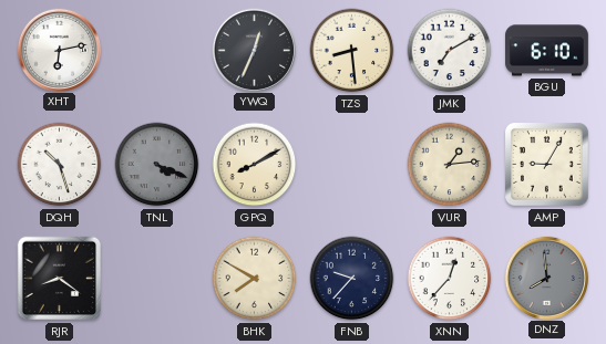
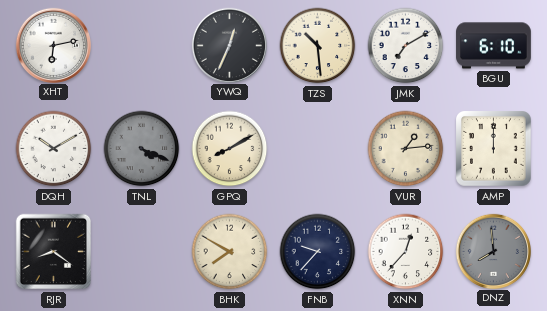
TZS: 8:29 -> 10:29
DQH: 10:27 -> 10:10
AMP: 9:05 -> 12:00
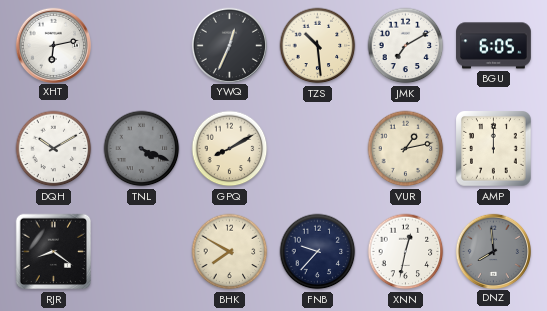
BGU: 6:10 -> 6:05
VUR: 1:14 -> 1:13
XNN: 12:37 -> 12:32
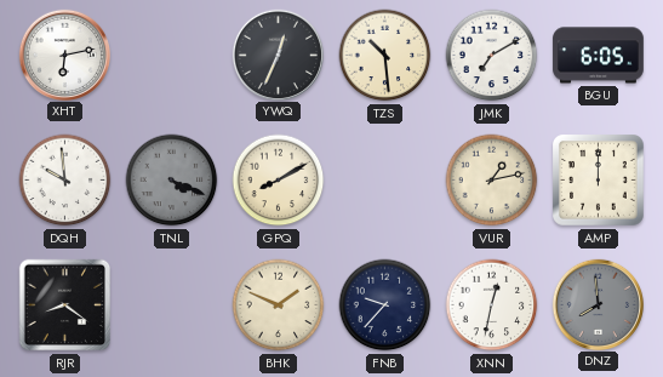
DQH: 10:10 -> 9:59
BHK: 7:50 -> 1:49
